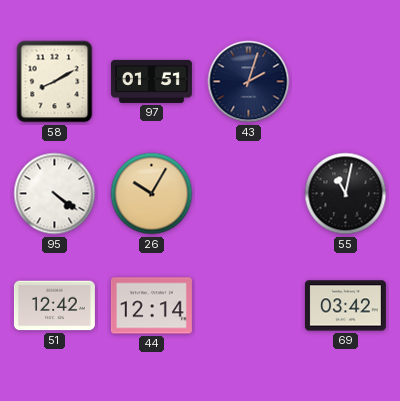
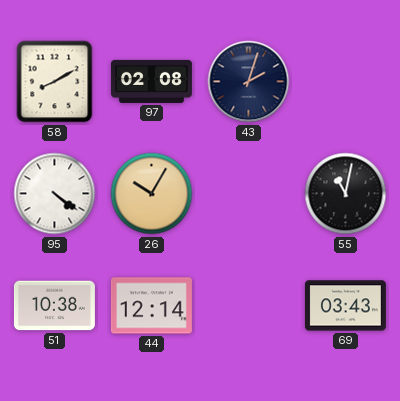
97: 01:51 -> 02:08
51: 12:42 -> 10:38
69: 03:42 -> 03:43
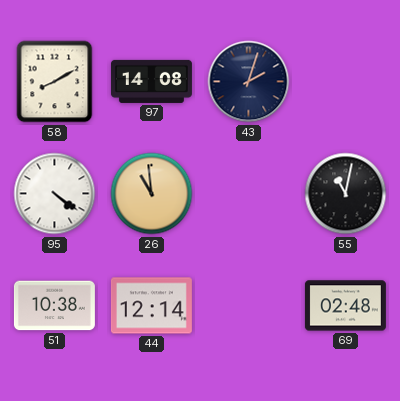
97: 02:08 -> 14:08
26: 10:05 -> 10:59
69: 03:43 -> 02:48
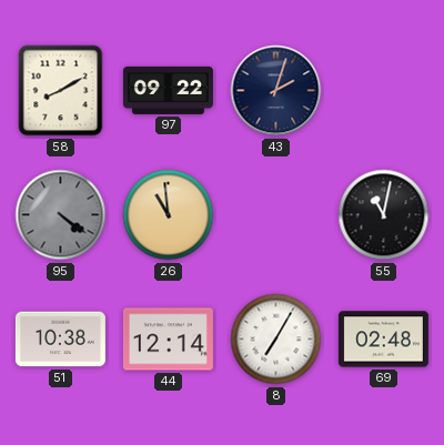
97: 14:08 -> 09:22
95 dial: white -> grey
8: none -> 7:05
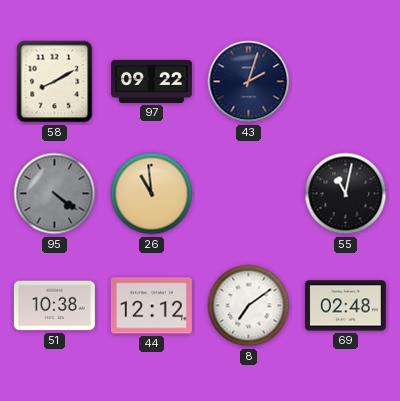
44: 12:14 -> 12:12
8: 7:05 -> 7:09
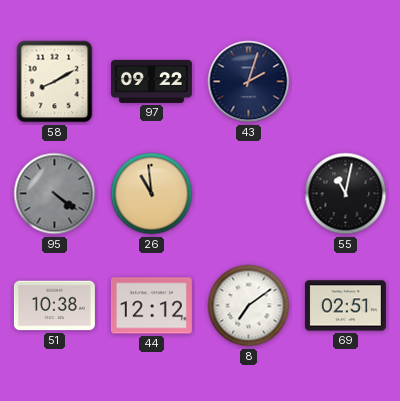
69: 02:48 -> 02:51
